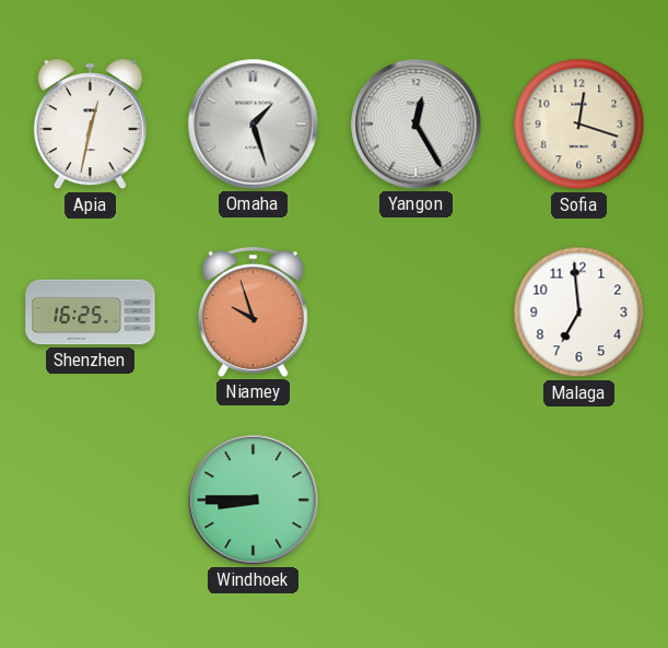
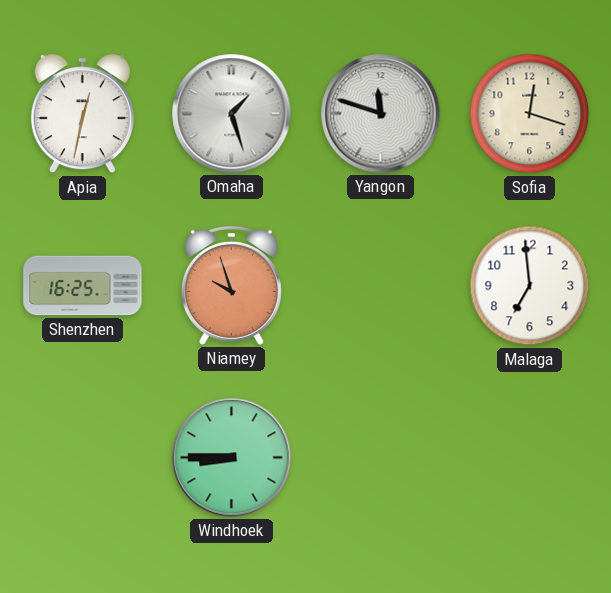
Yangon: 12:25 -> 11:48
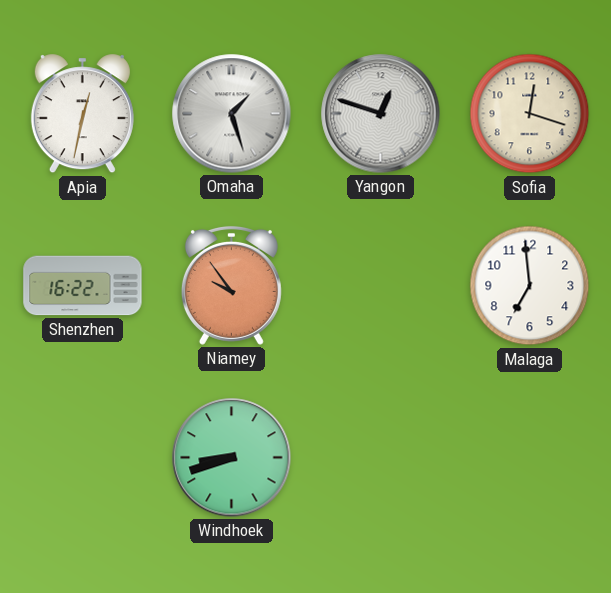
Yangon: 11:48 -> 12:48
Shenzhen: 16:25 -> 16:22
Niamey: 9:57 -> 9:54
Windhoek: 8:45 -> 8:42
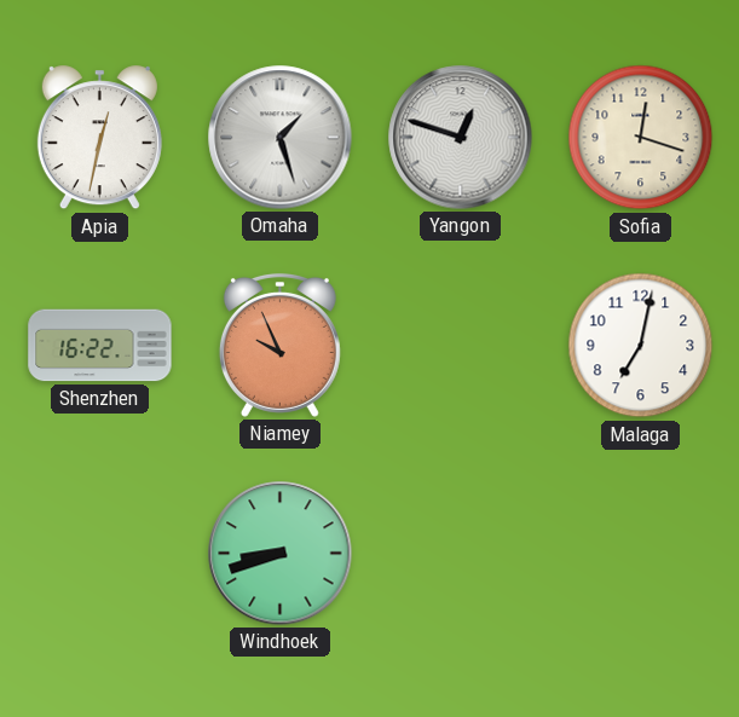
Niamey: 9:54 -> 9:56
Malaga: 6:59 -> 7:02
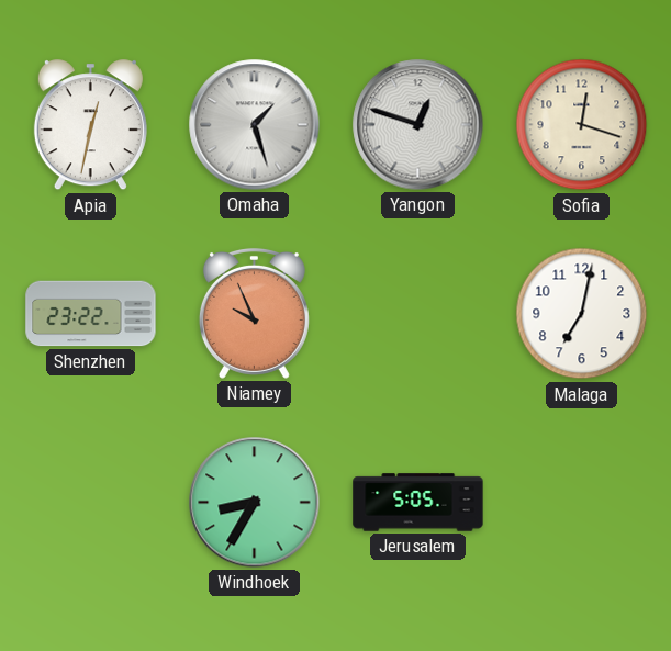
Shenzhen: 16:22 -> 23:22
Windhoek: 8:42 -> 8:35
Jerusalem: none -> 5:05
